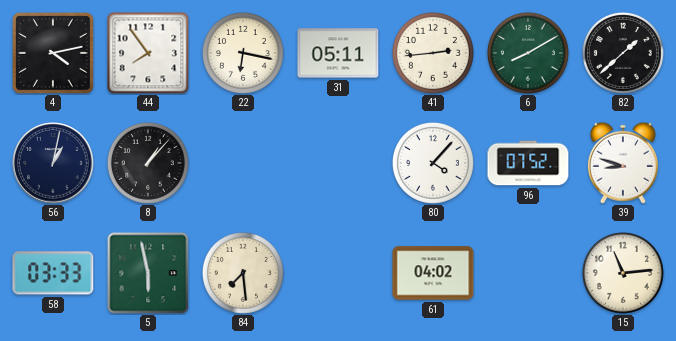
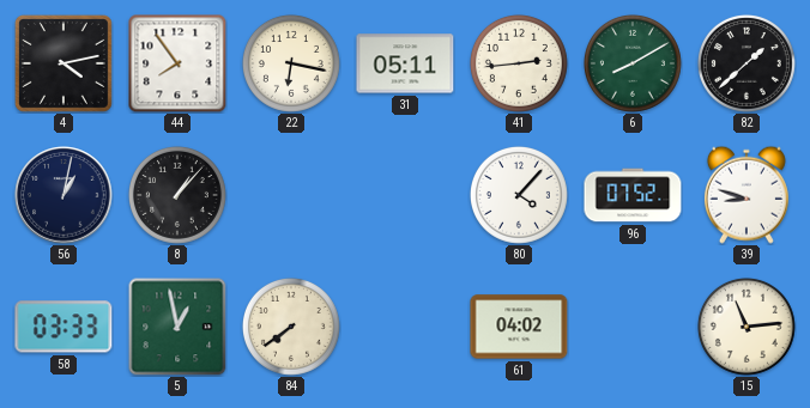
5: 5:58 -> 12:58
84: 7:29 -> 7:39
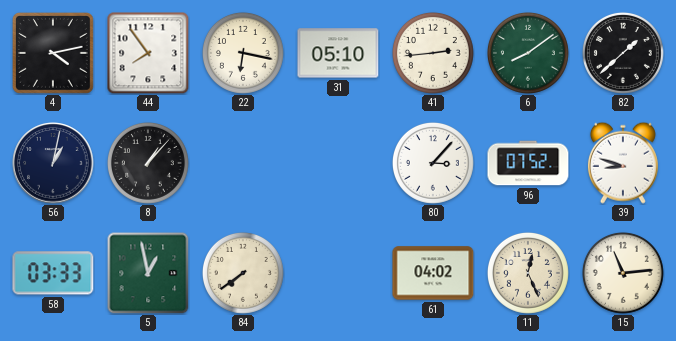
31: 05:11 -> 05:10
6: 8:10 -> 8:09
80: 4:07 -> 3:07
11: none -> 12:26
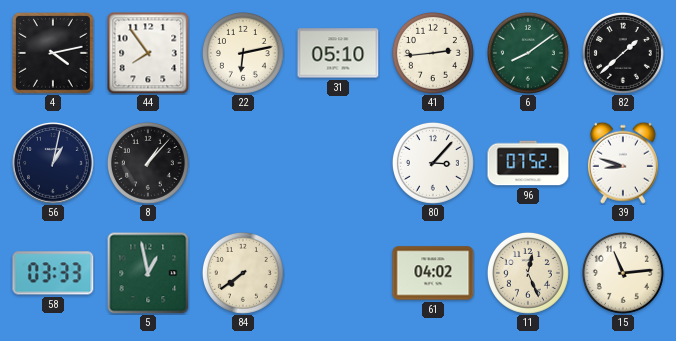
22: 6:17 -> 6:13
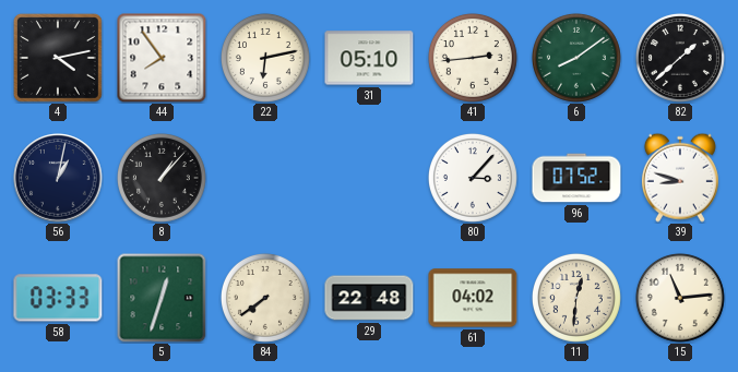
5: 12:58 -> 12:33
29: none -> 22:48
11: 12:26 -> 12:31
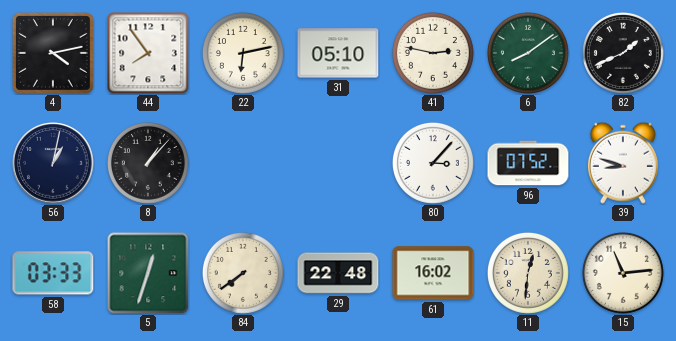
41: 2:44 -> 2:47
82: 1:38 -> 1:41
61: 04:02 -> 16:02
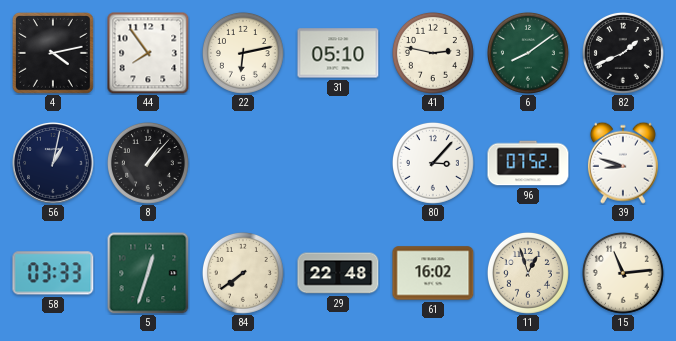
11: 12:31 -> 12:57
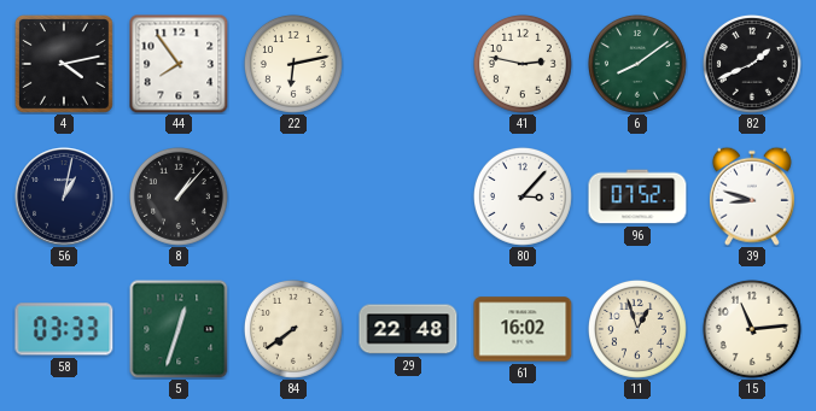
31: 05:10 -> none
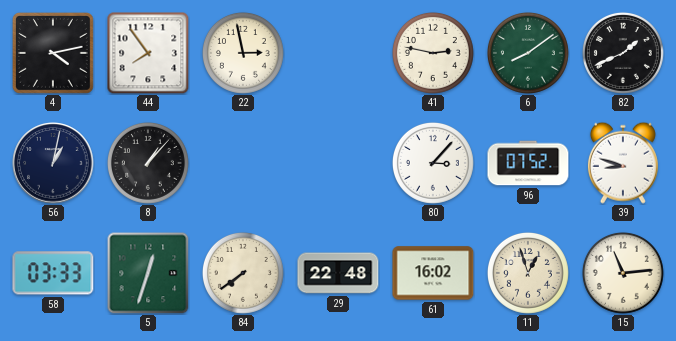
22: 6:13 -> 2:58
